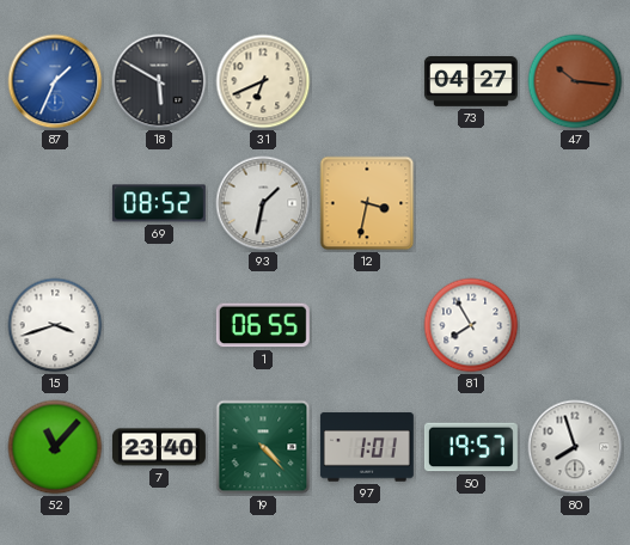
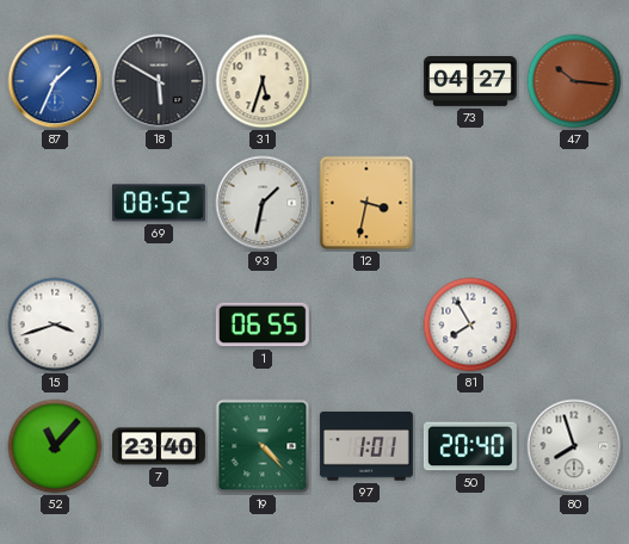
31: 6:41 -> 5:33
50: 19:57 -> 20:40
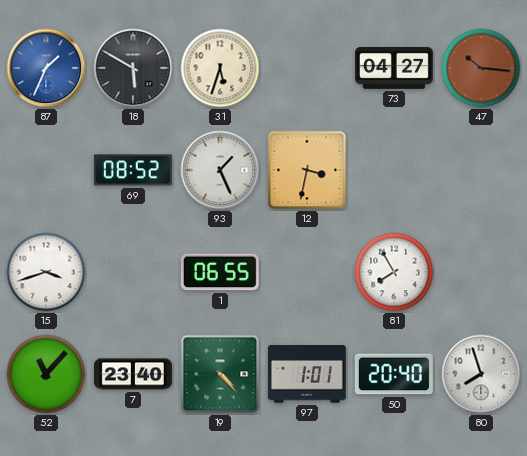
93: 1:32 -> 1:26
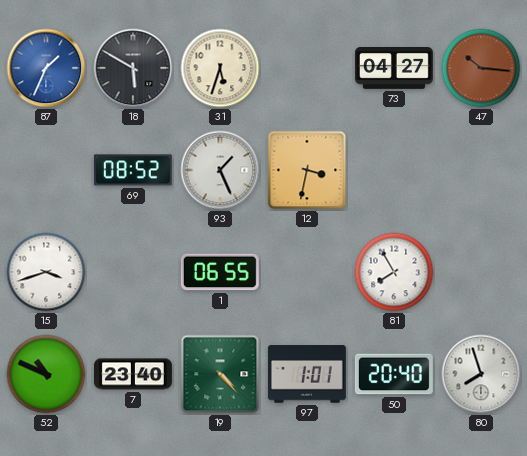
52: 11:07 -> 10:49
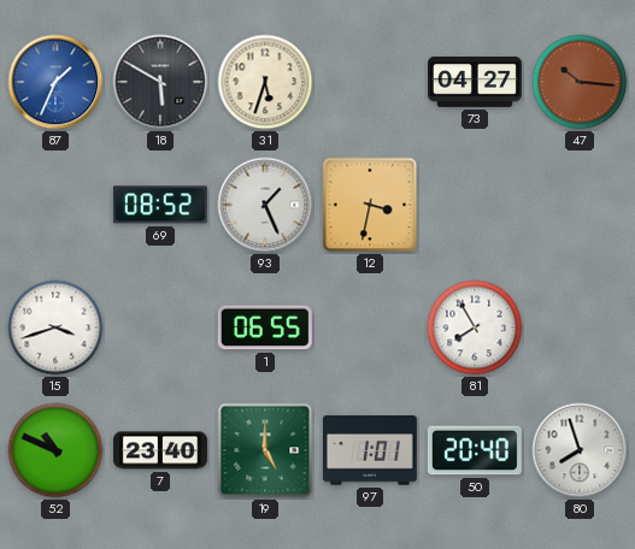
19: 4:23 -> 5:00
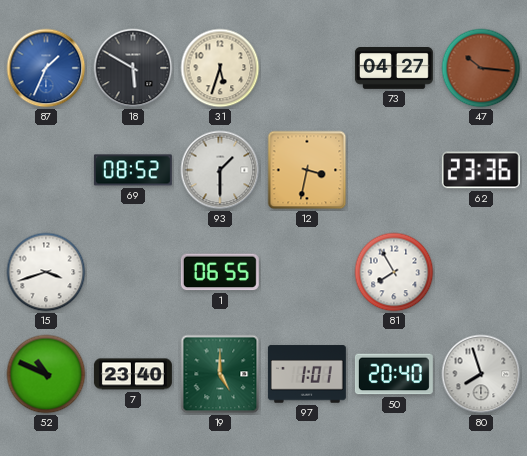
93: 1:26 -> 1:30
62: none -> 23:36
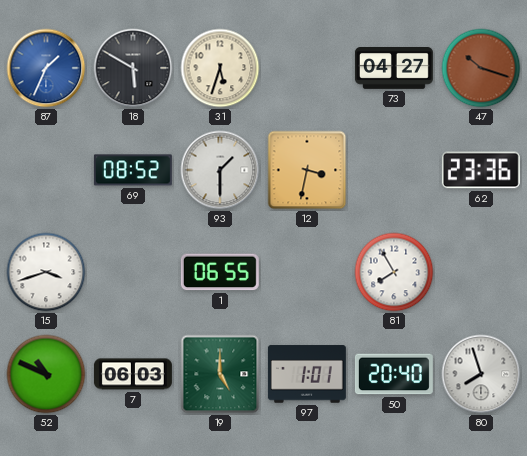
47: 10:16 -> 10:18
7: 23:40 -> 06:03
